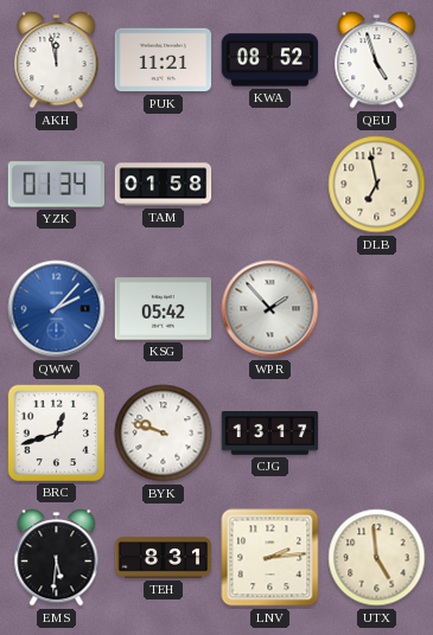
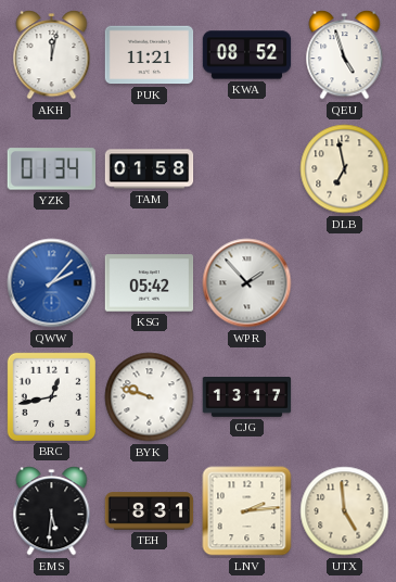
AKH: 11:58 -> 12:02
BRC: 12:42 -> 12:43
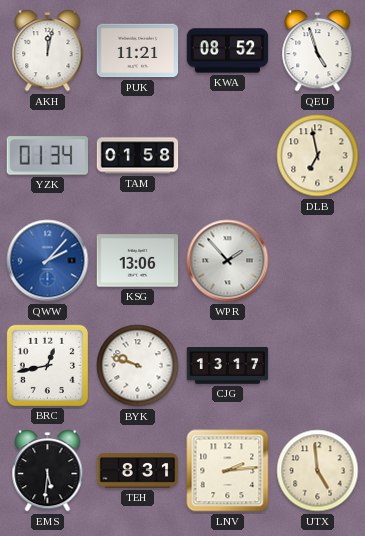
KSG: 05:42 -> 13:06
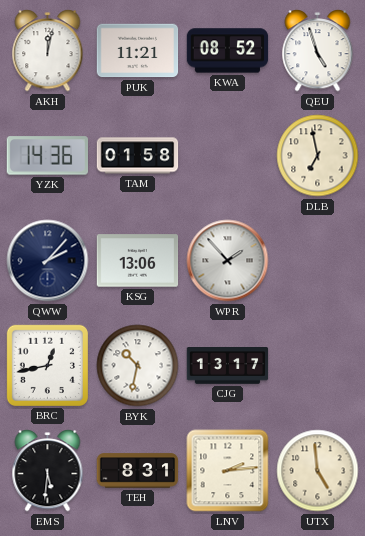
YZK: 01:34 -> 14:36
QWW dial: blue -> navy
BYK: 9:48 -> 10:32
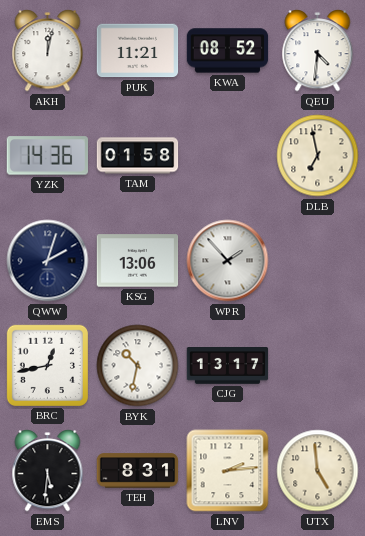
QEU: 4:57 -> 4:31
QWW: 2:07 -> 2:03
